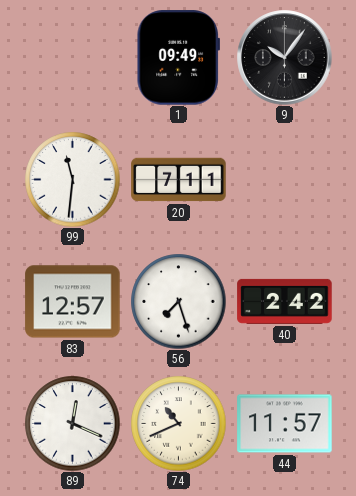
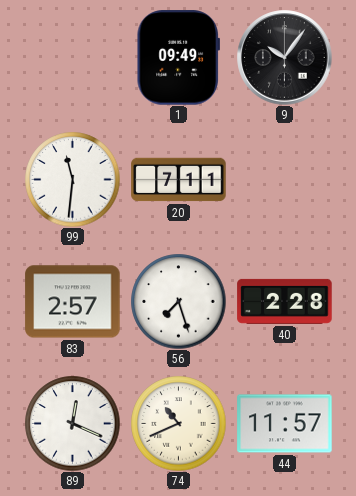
83: 12:57 -> 2:57
40: 2:42 -> 2:28
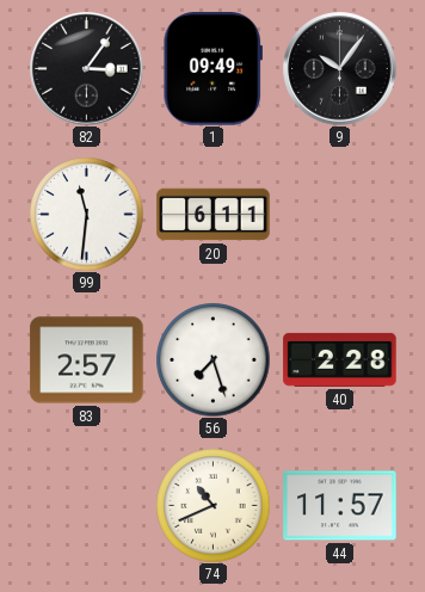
82: none -> 3:06
20: 7:11 -> 6:11
89: 12:19 -> none
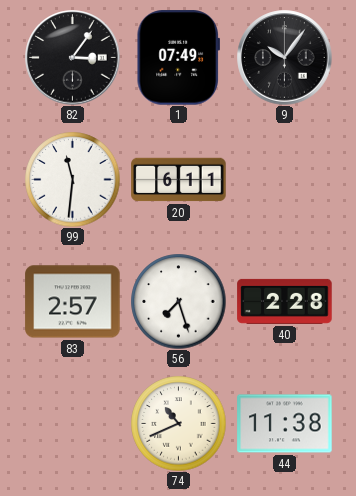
1: 09:49 -> 07:49
44: 11:57 -> 11:38
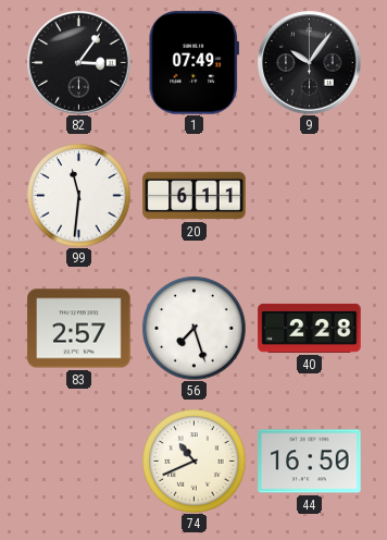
44: 11:38 -> 16:50
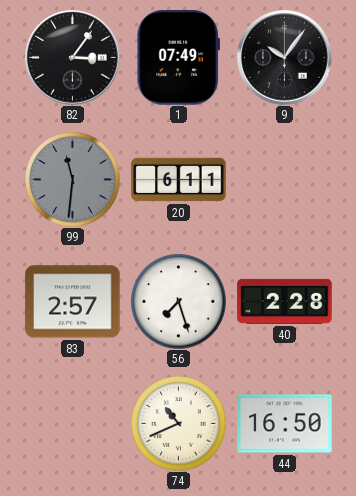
99 dial: white -> grey
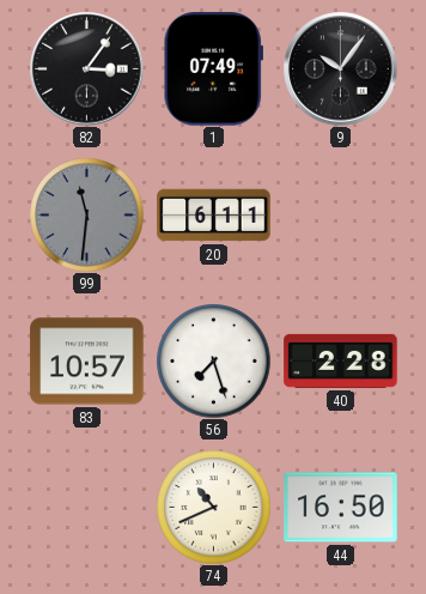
83: 2:57 -> 10:57
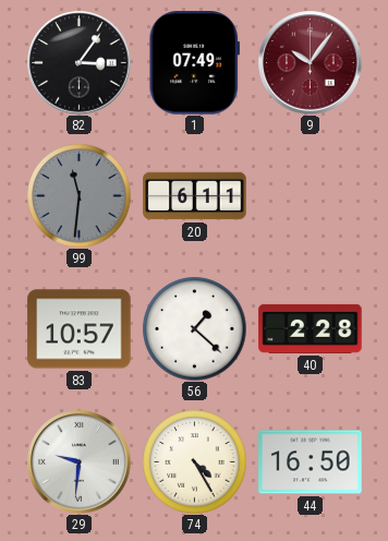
9 dial: black -> burgundy
56: 7:27 -> 1:22
29: none -> 9:31
74: 10:41 -> 4:25
